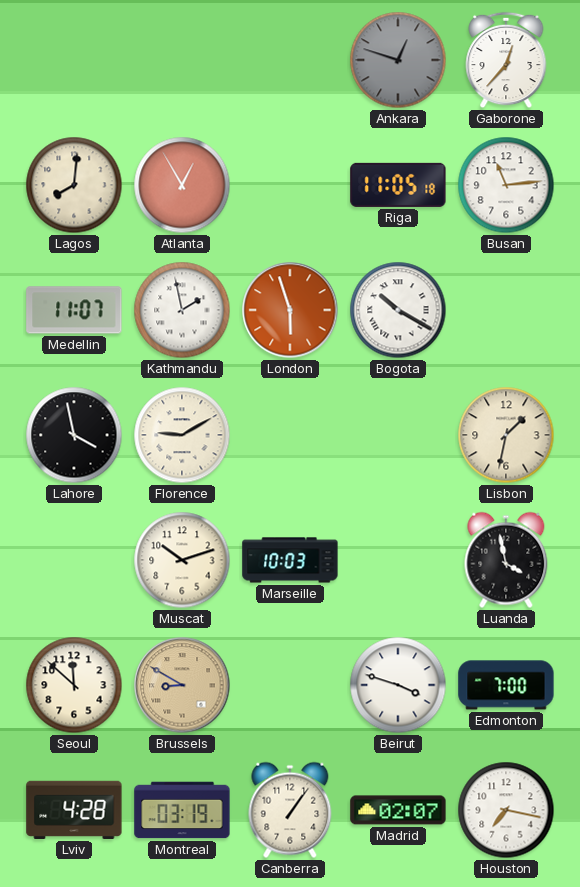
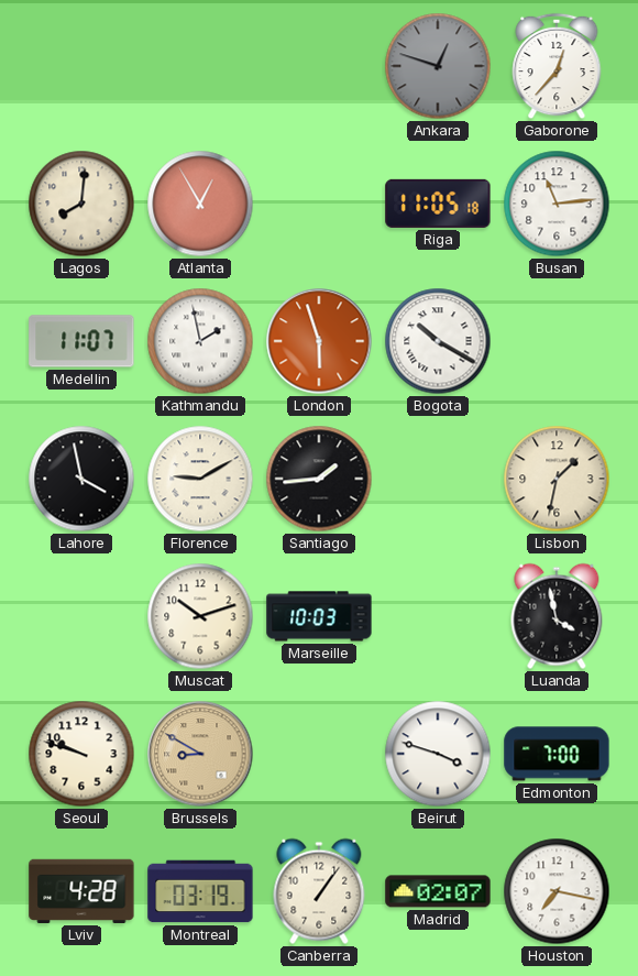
Santiago: none -> 1:44
Seoul: 11:52 -> 9:48
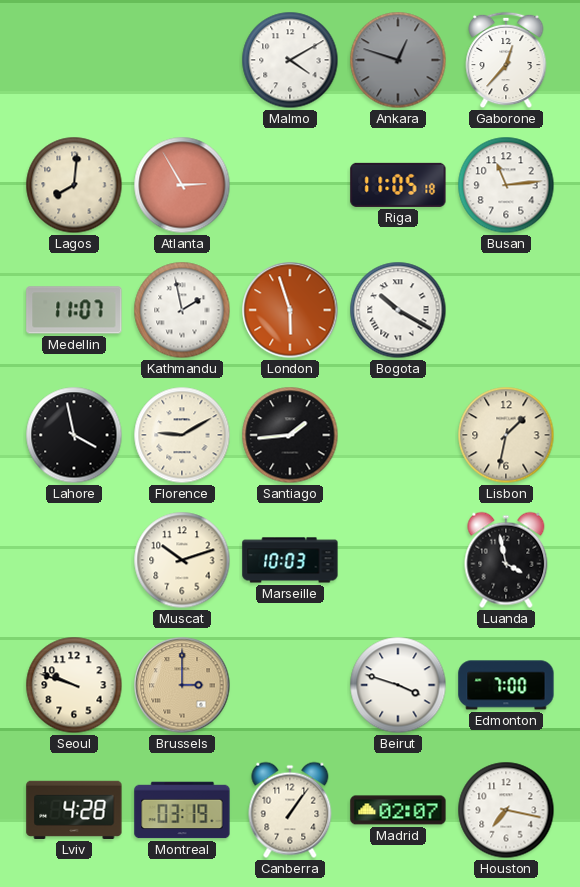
Malmo: none -> 4:10
Atlanta: 12:55 -> 2:55
Brussels: 8:50 -> 3:00
